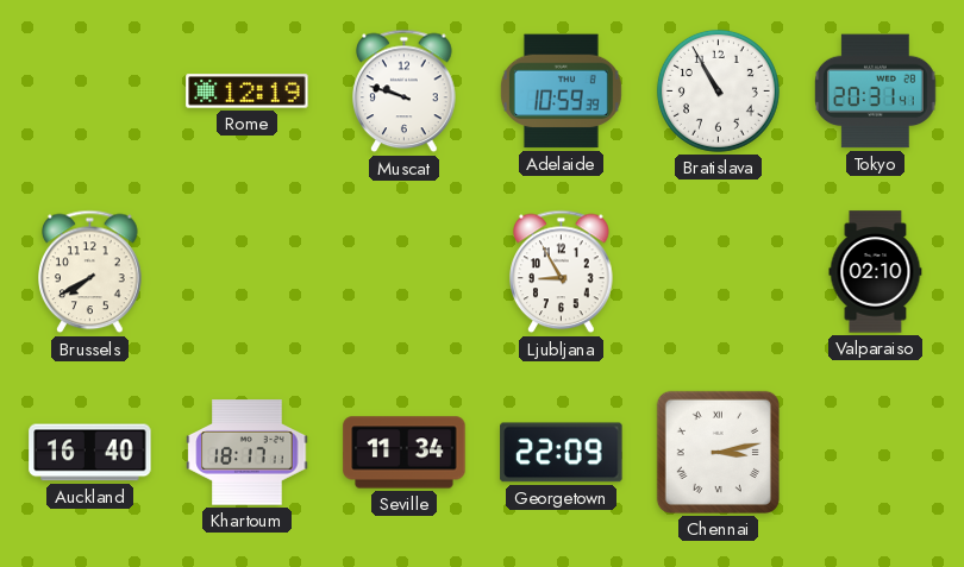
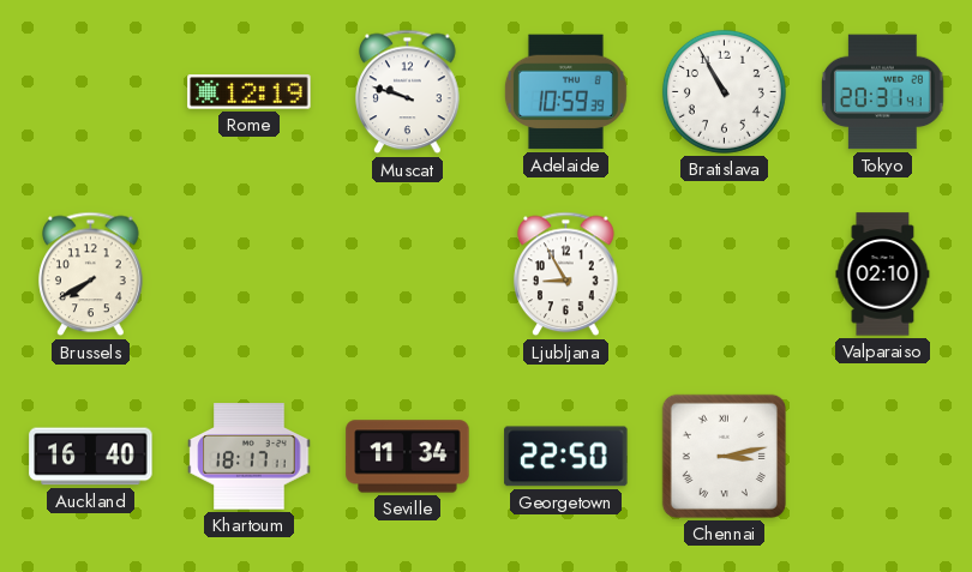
Georgetown: 22:09 -> 22:50
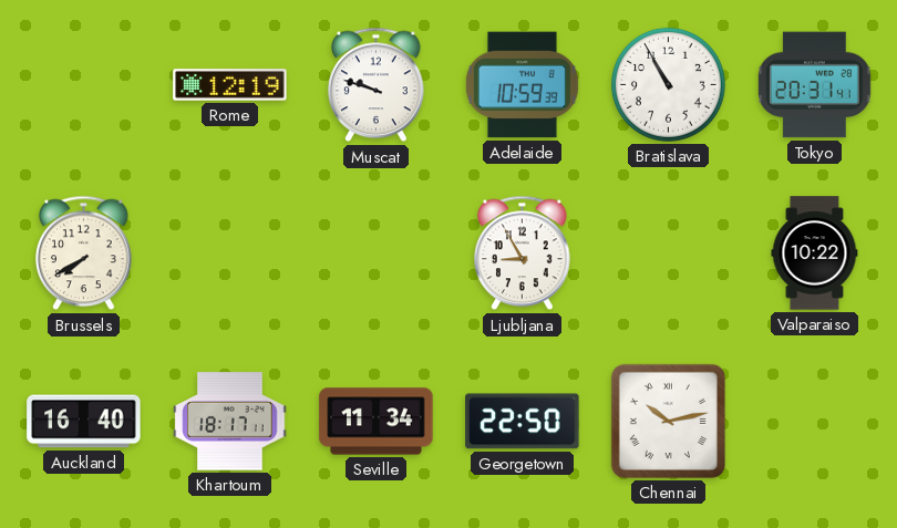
Valparaiso: 02:10 -> 10:22
Chennai: 3:13 -> 10:13
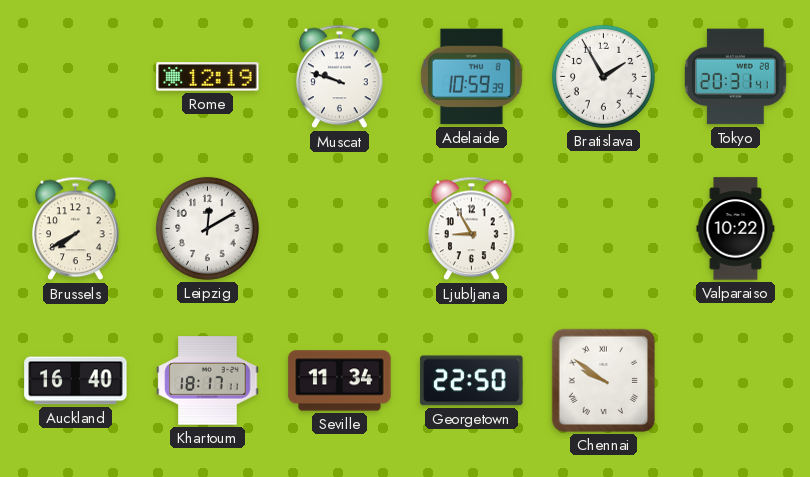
Bratislava: 10:55 -> 1:55
Leipzig: none -> 12:10
Chennai: 10:13 -> 9:51
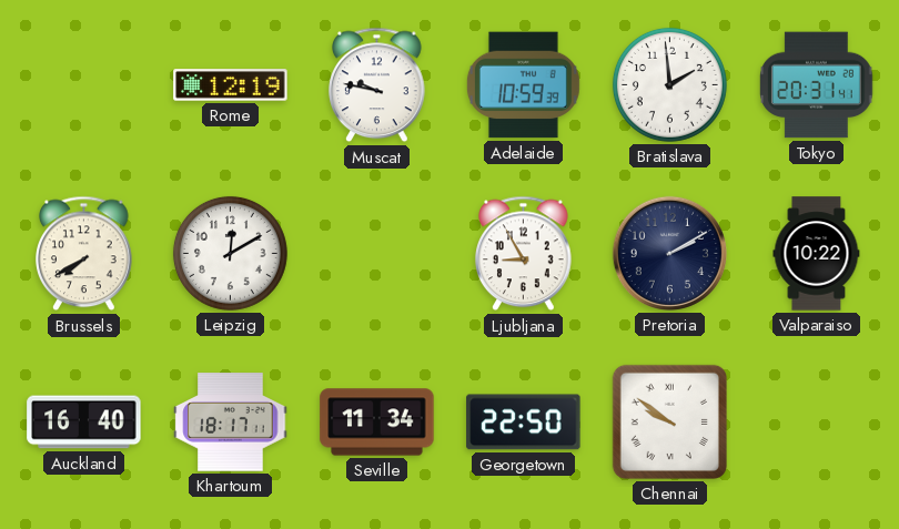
Muscat: 9:48 -> 9:47
Bratislava: 1:55 -> 1:59
Pretoria: none -> 2:10
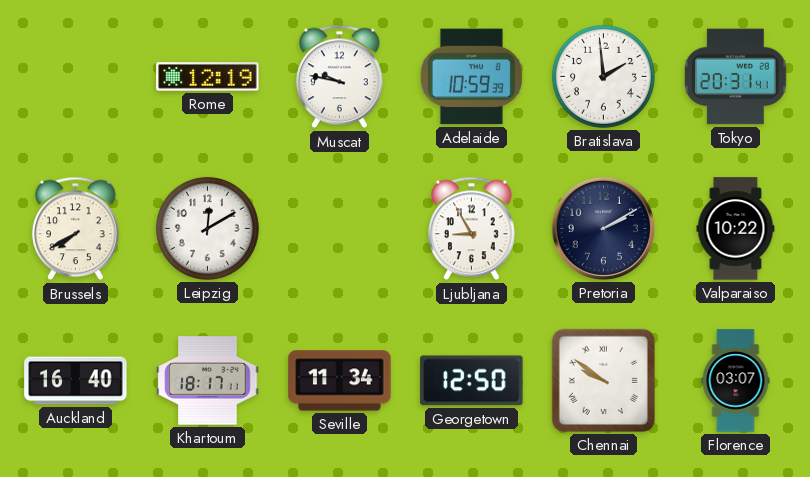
Georgetown: 22:50 -> 12:50
Florence: none -> 03:07
